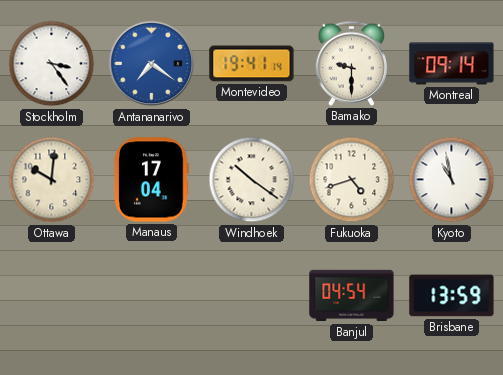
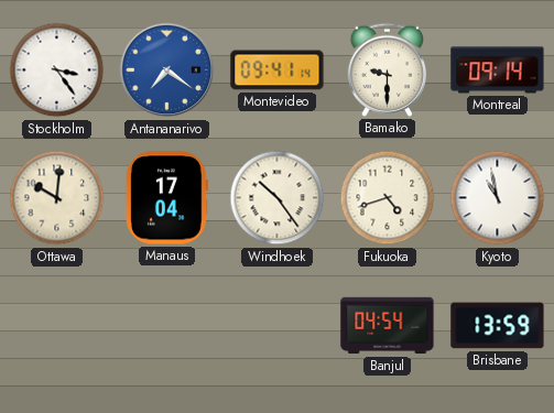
Montevideo: 19:41 -> 09:41
Windhoek: 10:21 -> 10:24
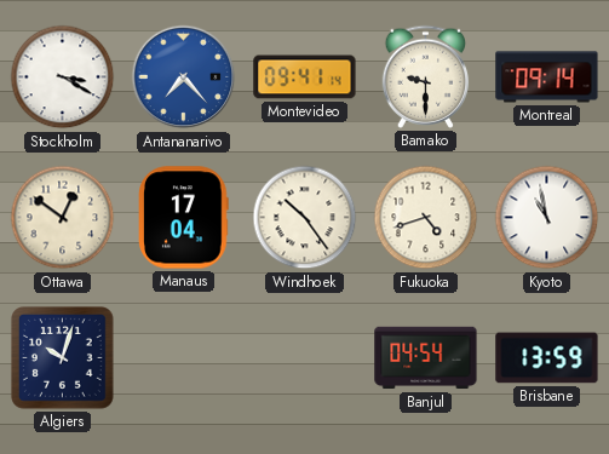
Stockholm: 3:24 -> 3:20
Antananarivo: 7:21 -> 7:23
Ottawa: 10:01 -> 12:51
Algiers: none -> 10:03
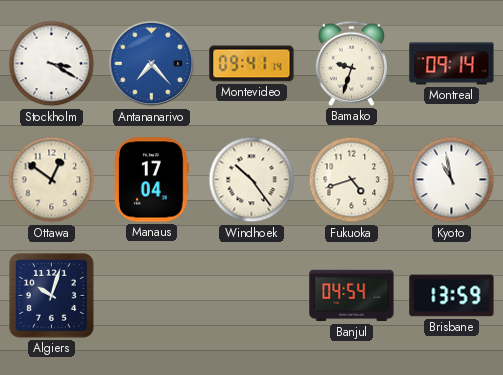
Bamako: 9:30 -> 9:33
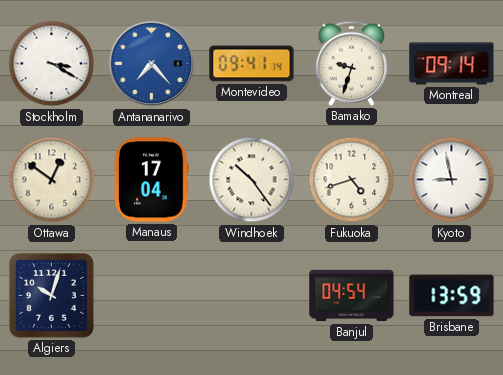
Kyoto: 10:58 -> 8:58
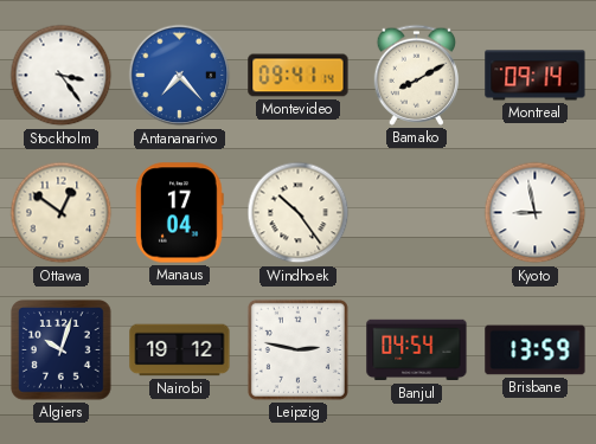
Stockholm: 3:20 -> 3:24
Bamako: 9:33 -> 8:10
Fukuoka: 4:42 -> none
Nairobi: none -> 19:12
Leipzig: none -> 2:47
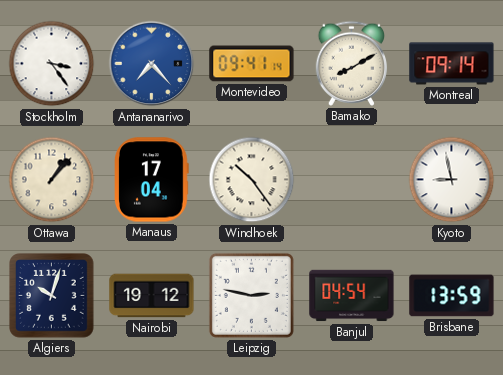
Ottawa: 12:51 -> 1:07
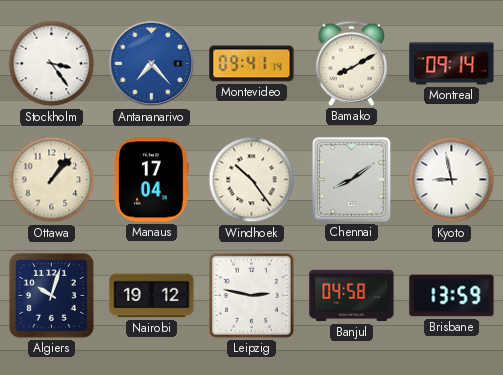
Chennai: none -> 8:09
Banjul: 04:54 -> 04:58
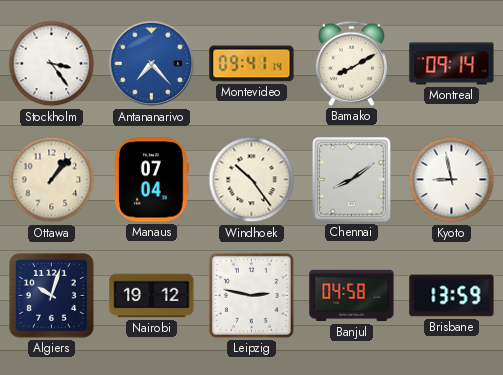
Manaus: 17:04 -> 07:04
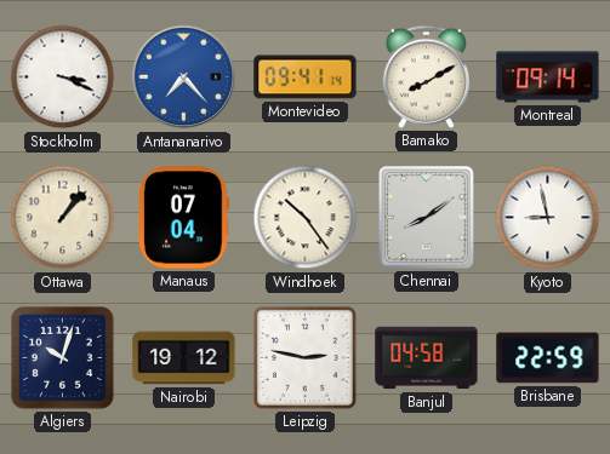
Stockholm: 3:24 -> 3:19
Brisbane: 13:59 -> 22:59
